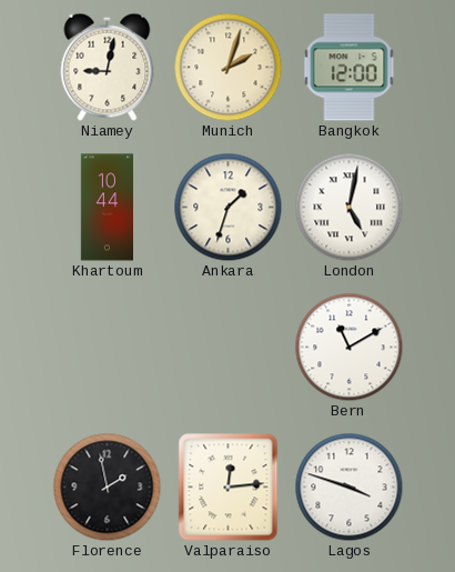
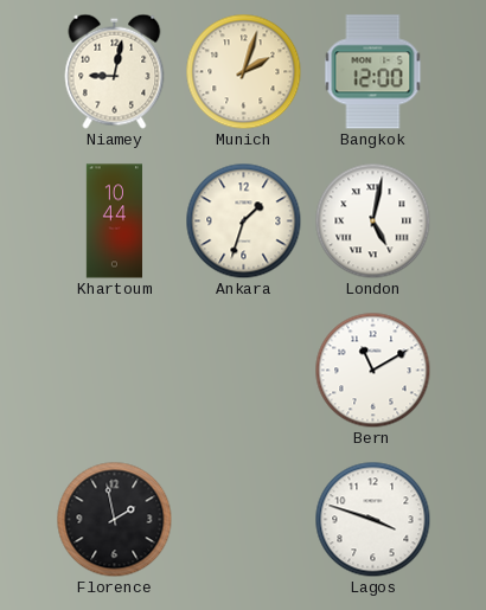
Valparaiso: 12:14 -> none
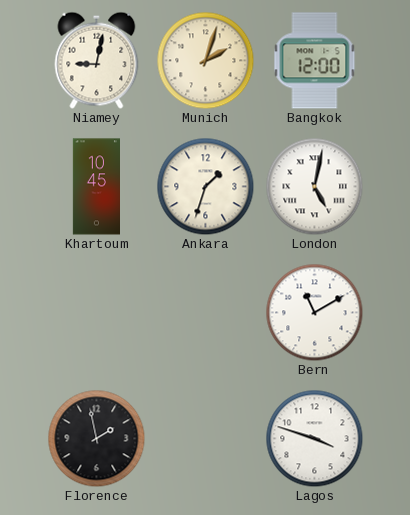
Khartoum: 10:44 -> 10:45
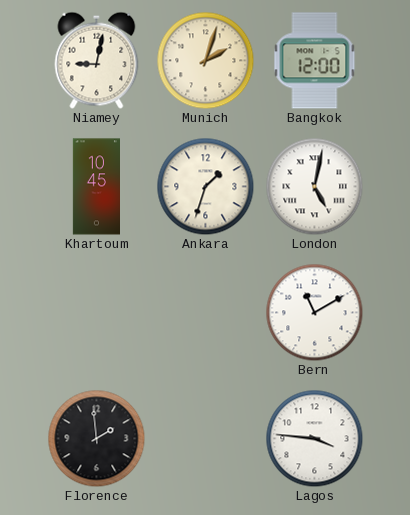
Florence: 1:58 -> 1:59
Lagos: 3:48 -> 3:46
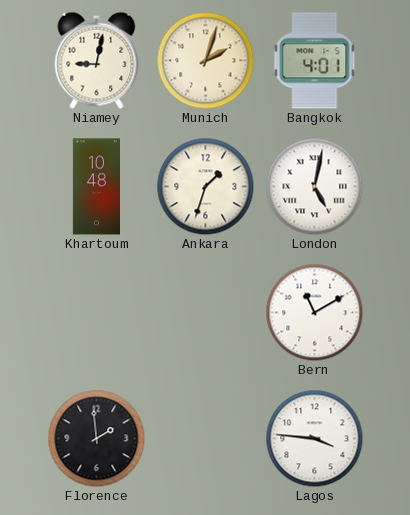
Bangkok: 12:00 -> 4:01
Khartoum: 10:45 -> 10:48
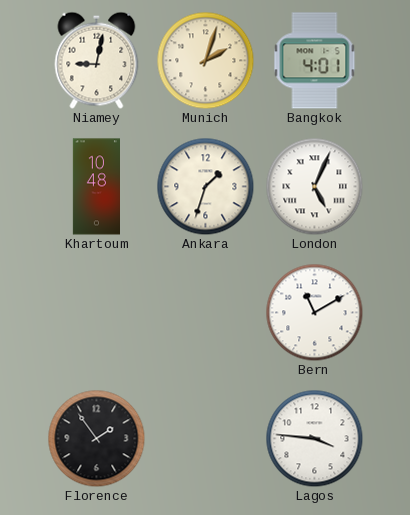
London: 5:02 -> 5:04
Florence: 1:59 -> 1:54
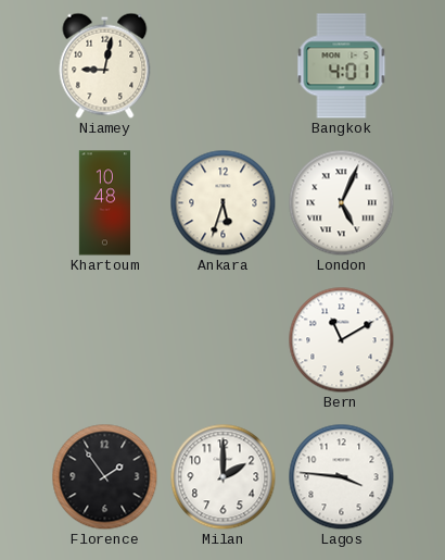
Munich: 2:03 -> none
Ankara: 1:33 -> 5:33
Milan: none -> 2:00
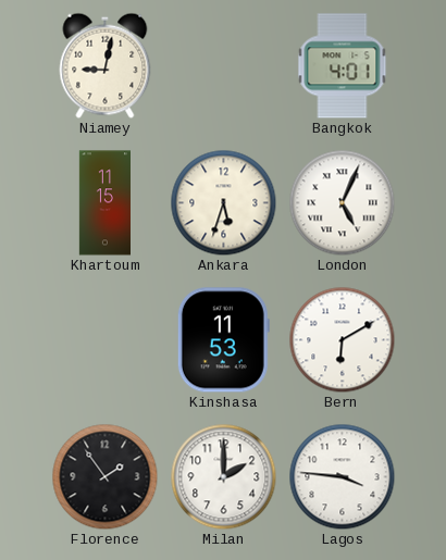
Khartoum: 10:48 -> 11:15
Kinshasa: none -> 11:53
Bern: 11:10 -> 6:10
